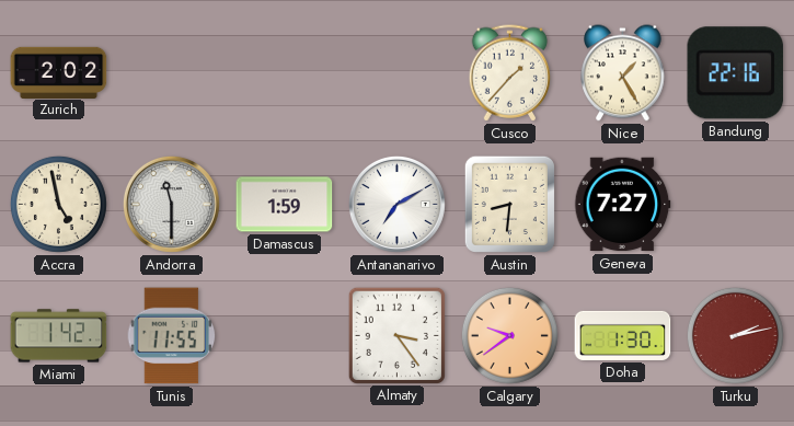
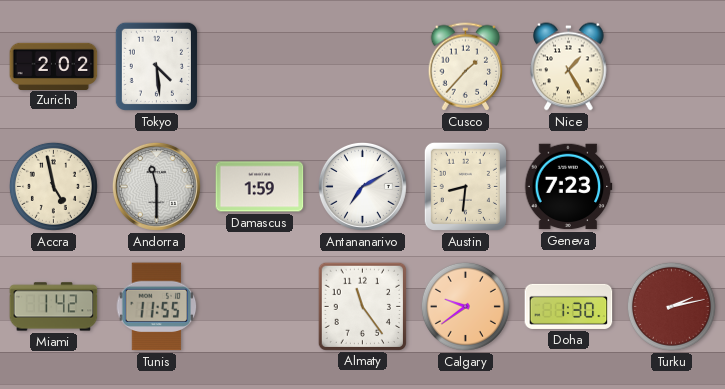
Tokyo: none -> 4:29
Bandung: 22:16 -> none
Geneva: 7:27 -> 7:23
Almaty: 3:24 -> 11:24
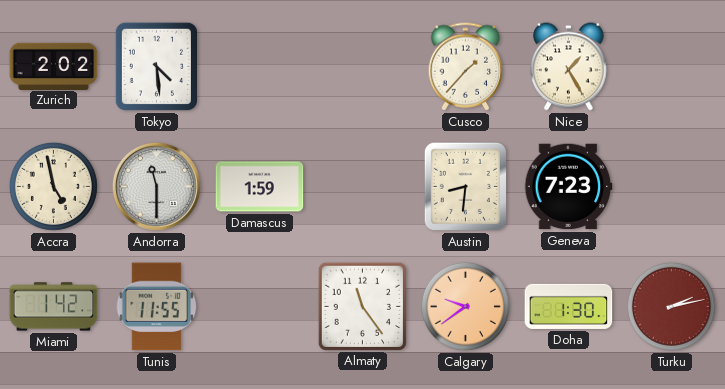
Antananarivo: 7:10 -> none
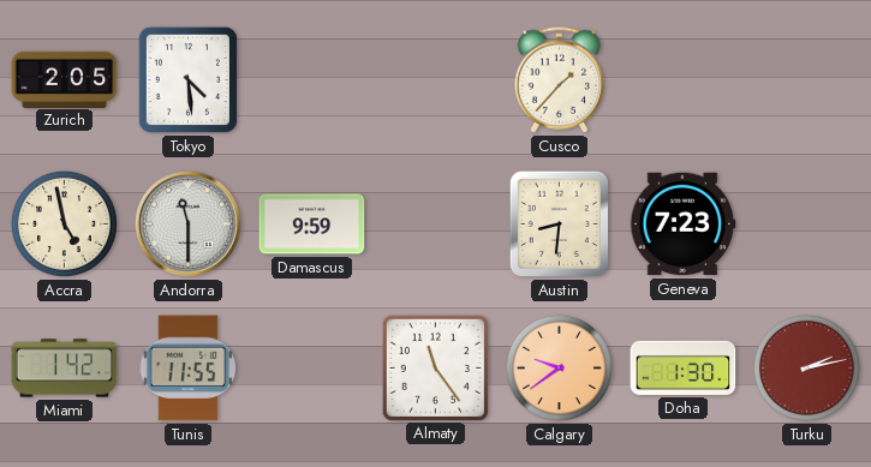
Zurich: 2:02 -> 2:05
Nice: 1:25 -> none
Damascus: 1:59 -> 9:59
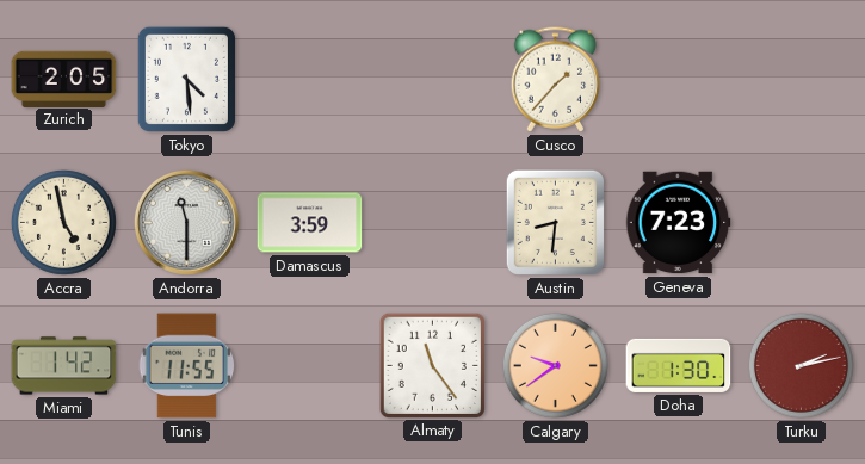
Damascus: 9:59 -> 3:59
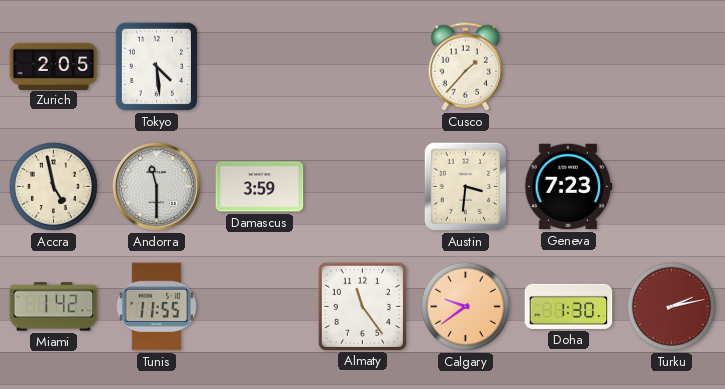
Austin: 8:31 -> 3:31
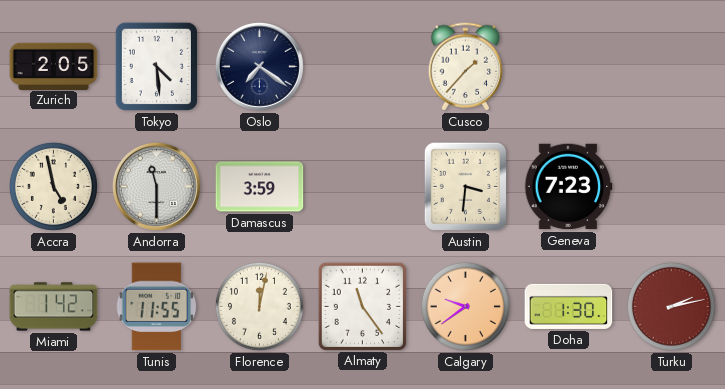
Oslo: none -> 7:21
Florence: none -> 12:02
